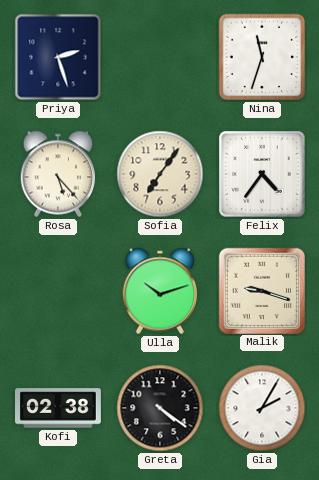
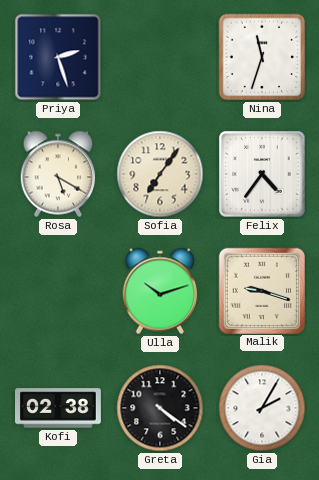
Rosa: 5:23 -> 5:20
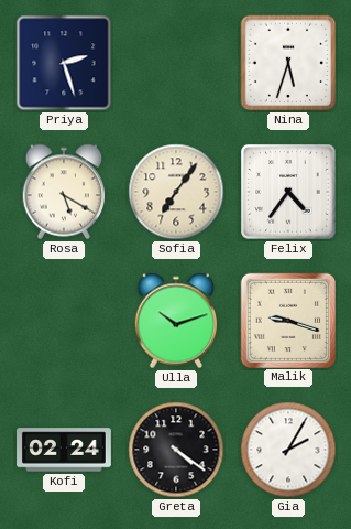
Nina: 11:33 -> 5:33
Kofi: 02:38 -> 02:24
